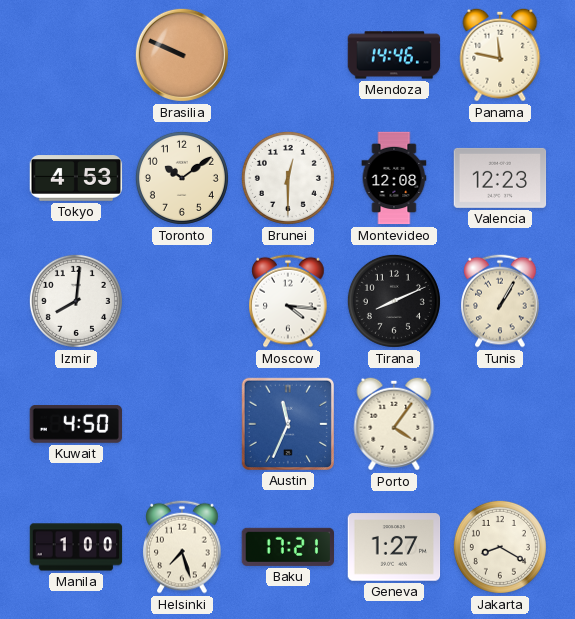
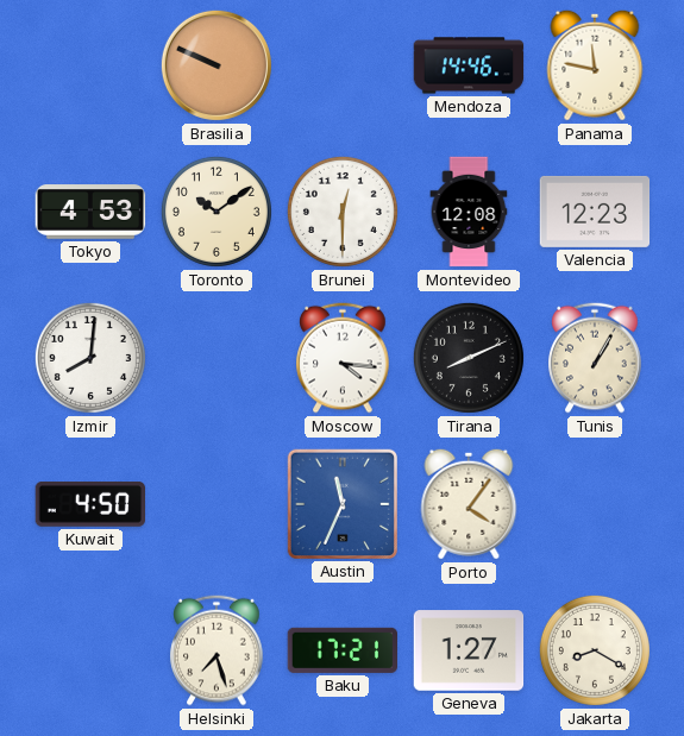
Manila: 1:00 -> none
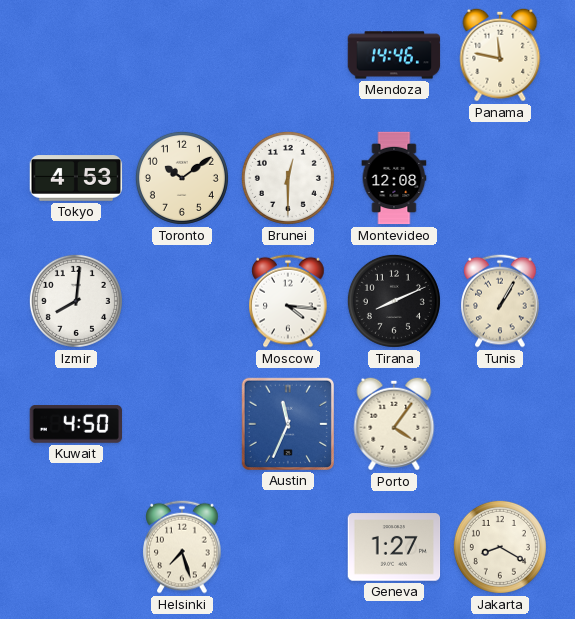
Brasilia: 9:49 -> none
Valencia: 12:23 -> none
Baku: 17:21 -> none
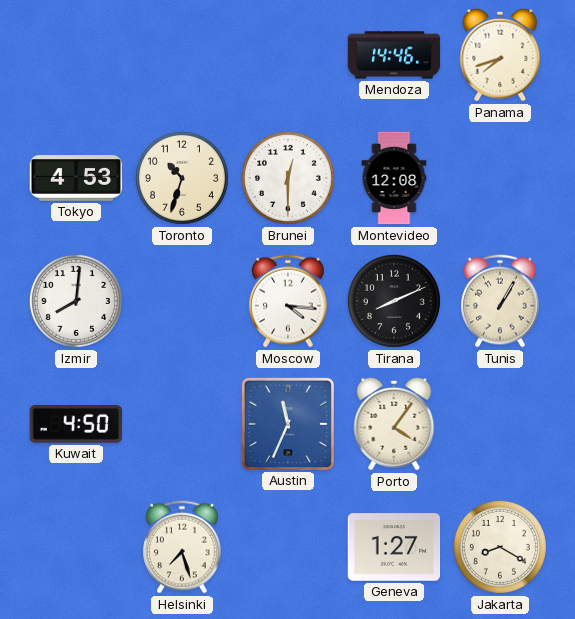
Panama: 11:47 -> 7:42
Toronto: 10:09 -> 10:33
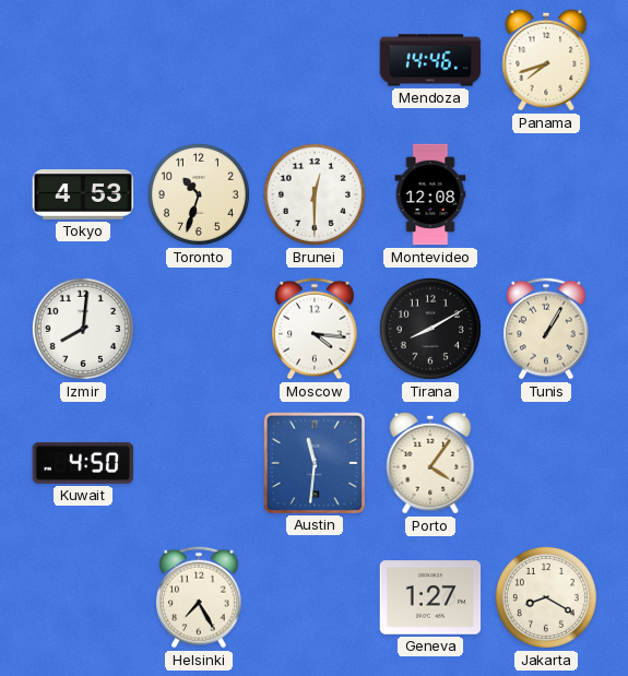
Tirana: 8:11 -> 8:10
Austin: 11:34 -> 11:31
Helsinki: 7:27 -> 7:25
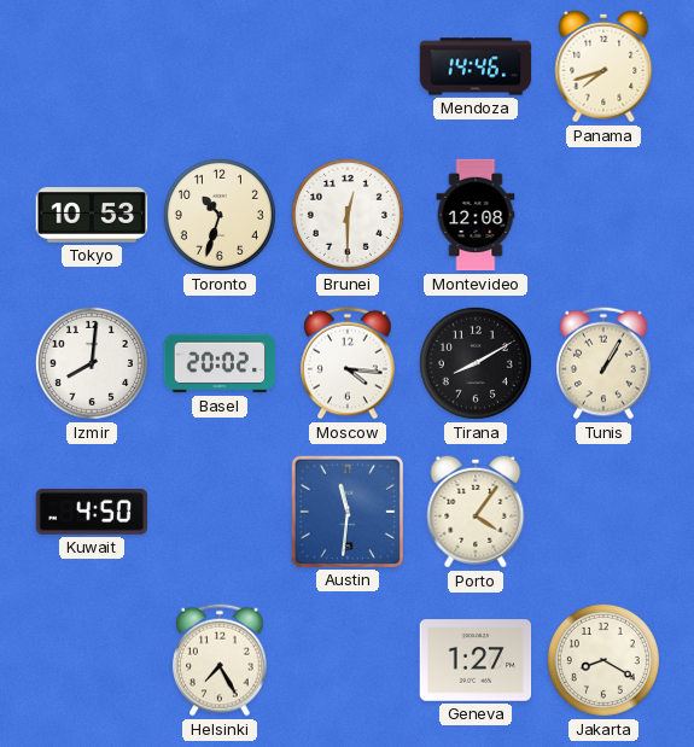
Tokyo: 4:53 -> 10:53
Basel: none -> 20:02
